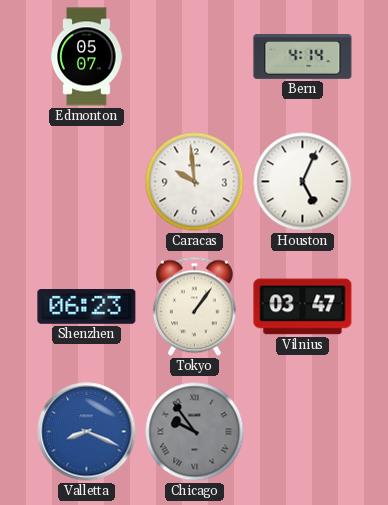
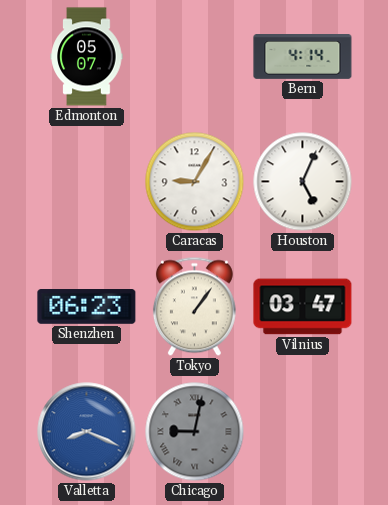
Caracas: 9:59 -> 9:05
Chicago: 9:54 -> 9:02
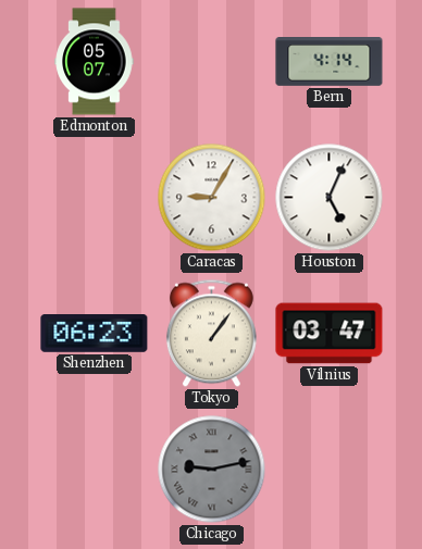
Valletta: 8:19 -> none
Chicago: 9:02 -> 9:13
